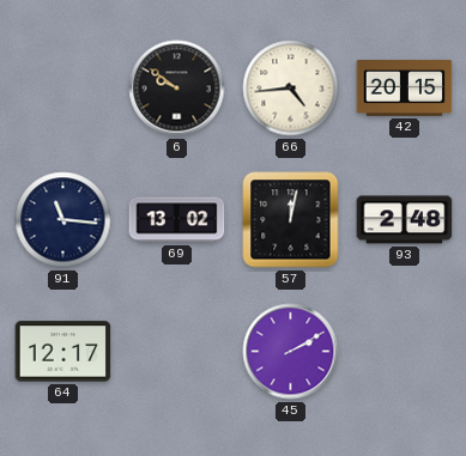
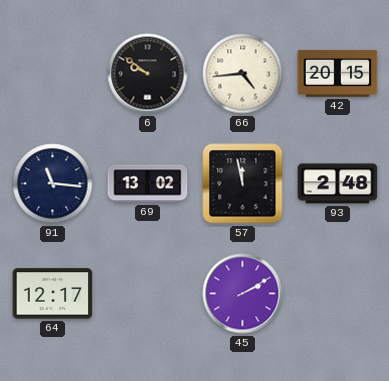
57: 12:02 -> 11:58
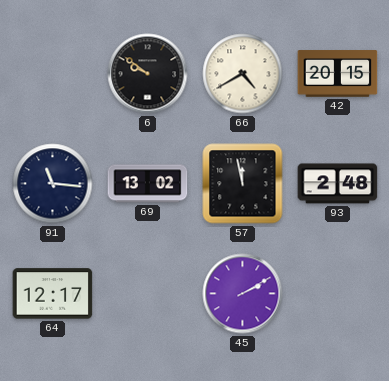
66: 4:44 -> 4:40
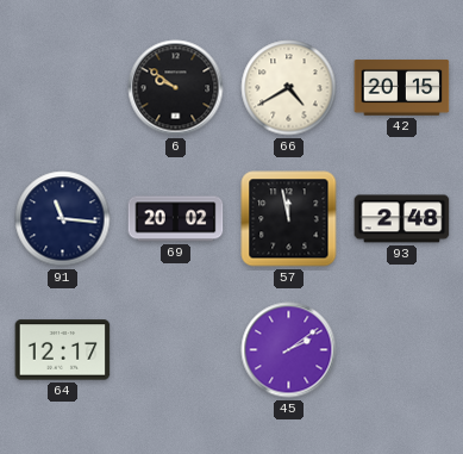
69: 13:02 -> 20:02
45: 2:10 -> 2:09
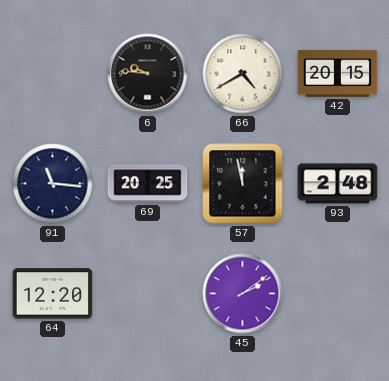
6: 9:51 -> 9:46
69: 20:02 -> 20:25
64: 12:17 -> 12:20
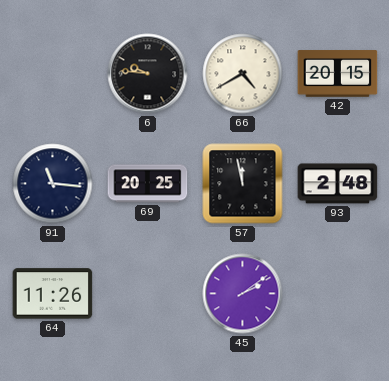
64: 12:20 -> 11:26
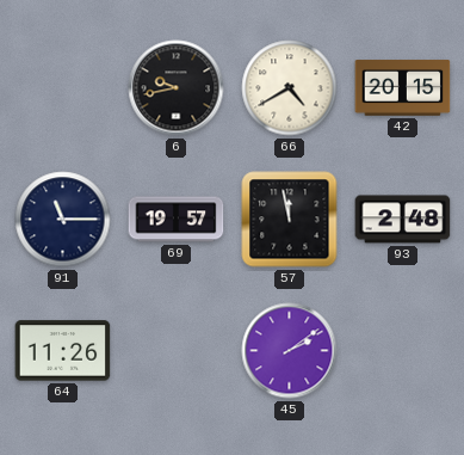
6: 9:46 -> 9:43
91: 11:16 -> 11:15
69: 20:25 -> 19:57
